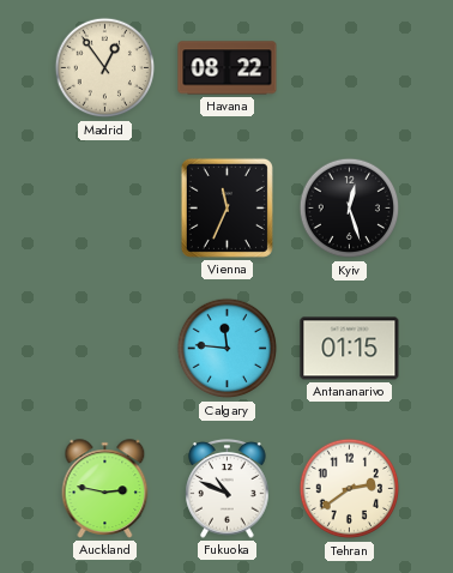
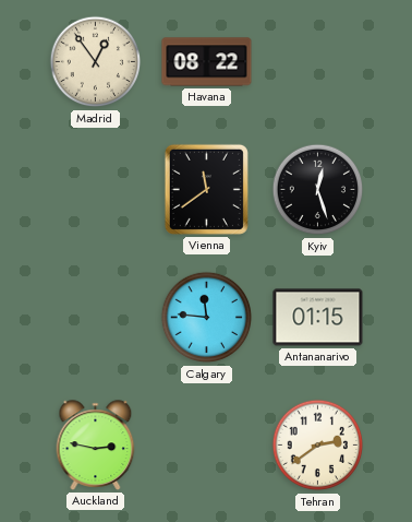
Vienna: 11:34 -> 11:39
Fukuoka: 10:49 -> none
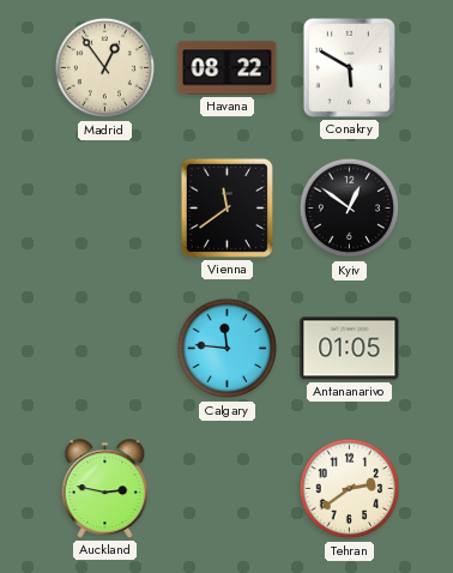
Conakry: none -> 5:50
Kyiv: 12:27 -> 12:51
Antananarivo: 01:15 -> 01:05
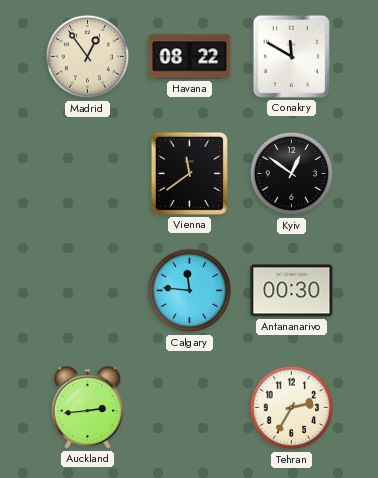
Conakry: 5:50 -> 11:50
Antananarivo: 01:05 -> 00:30
Auckland: 2:47 -> 2:44
Tehran: 2:39 -> 2:35
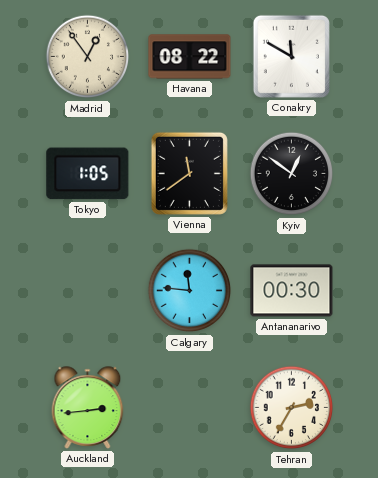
Tokyo: none -> 1:05
